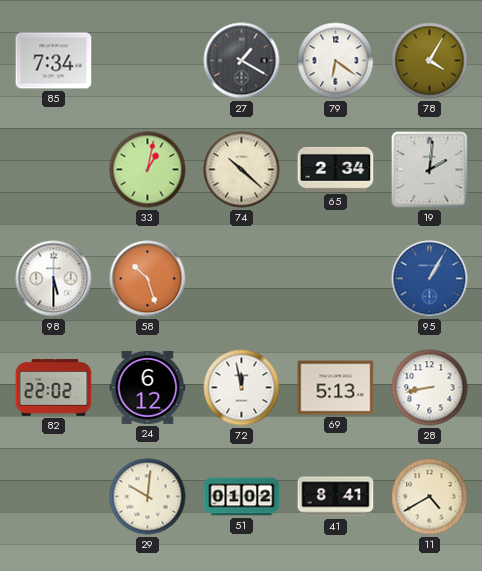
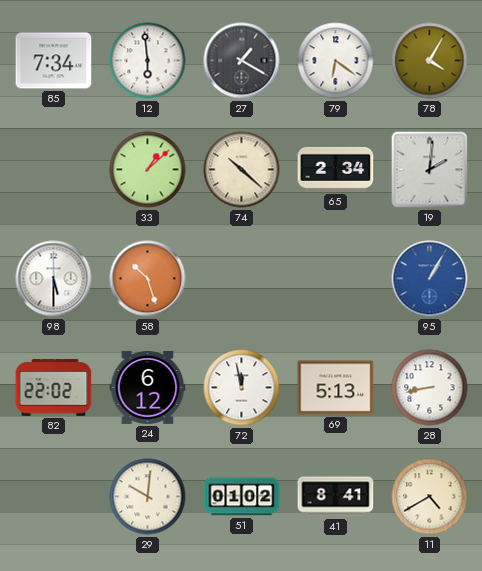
12: none -> 5:59
33: 1:02 -> 1:08
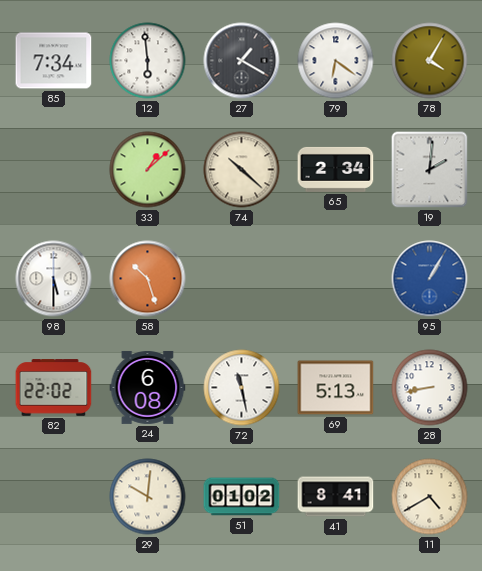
24: 6:12 -> 6:08
72: 11:58 -> 11:28
